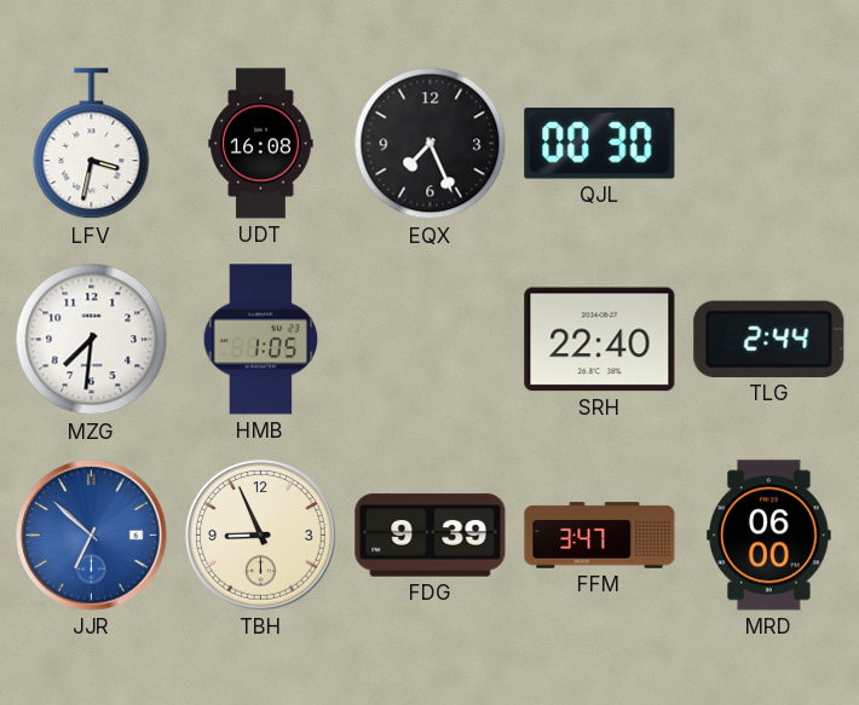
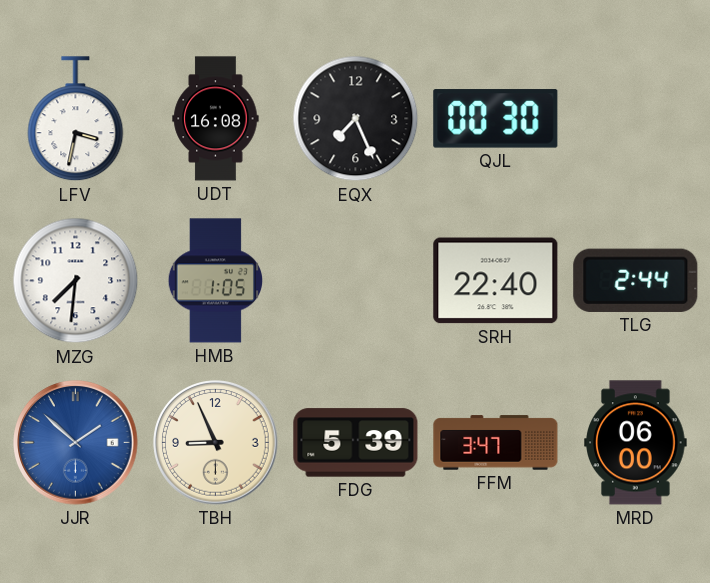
JJR: 6:52 -> 1:52
FDG: 9:39 -> 5:39
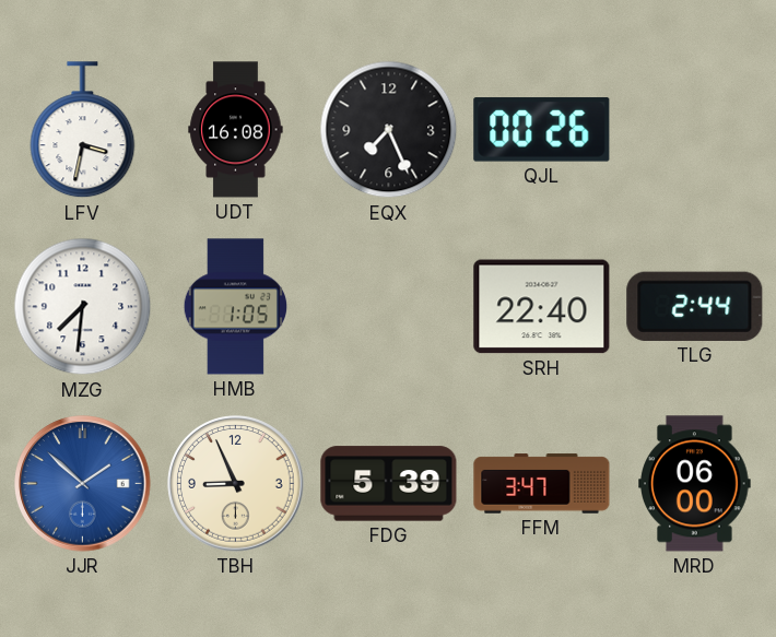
QJL: 00:30 -> 00:26
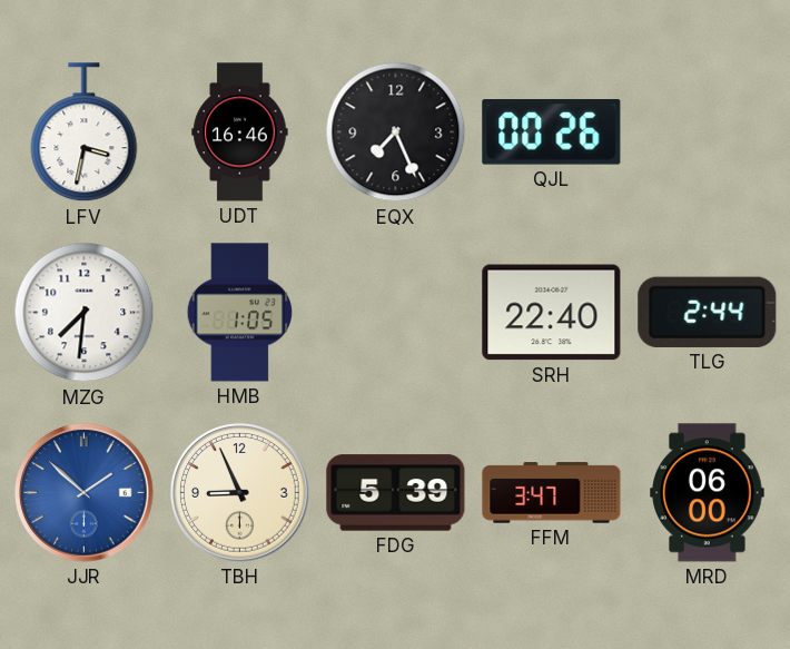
UDT: 16:08 -> 16:46
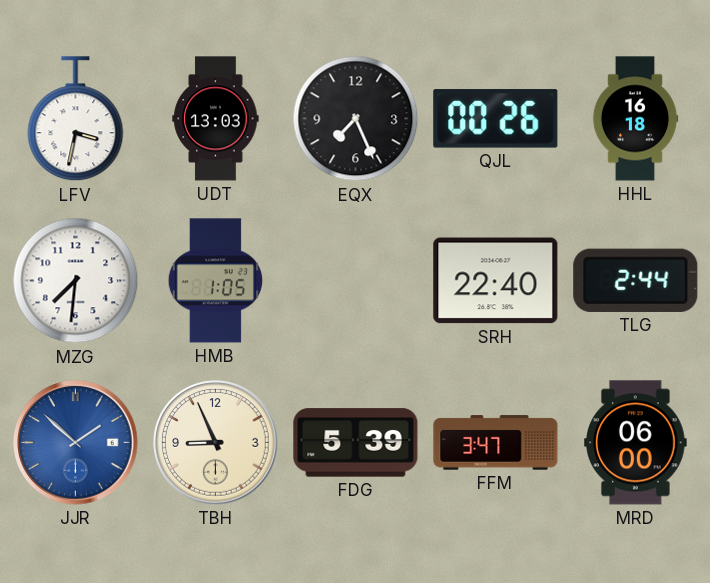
UDT: 16:46 -> 13:03
HHL: none -> 16:18
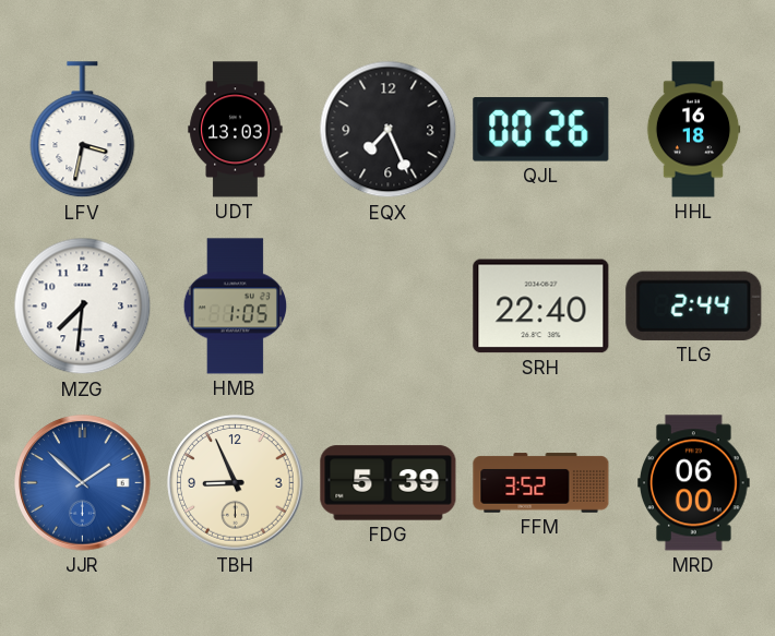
FFM: 3:47 -> 3:52
